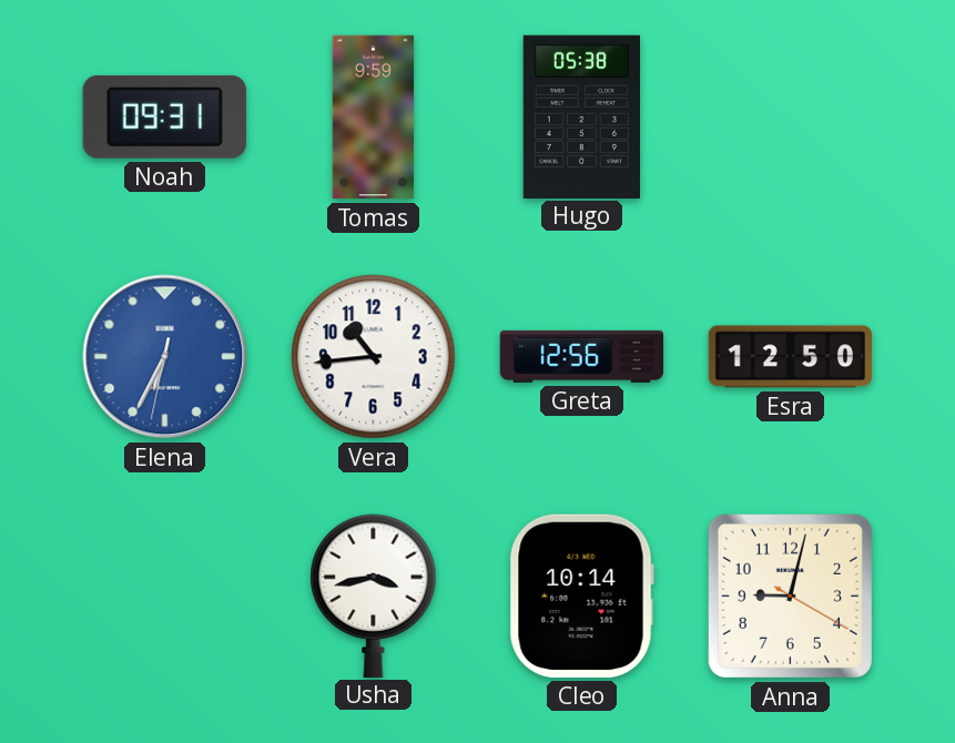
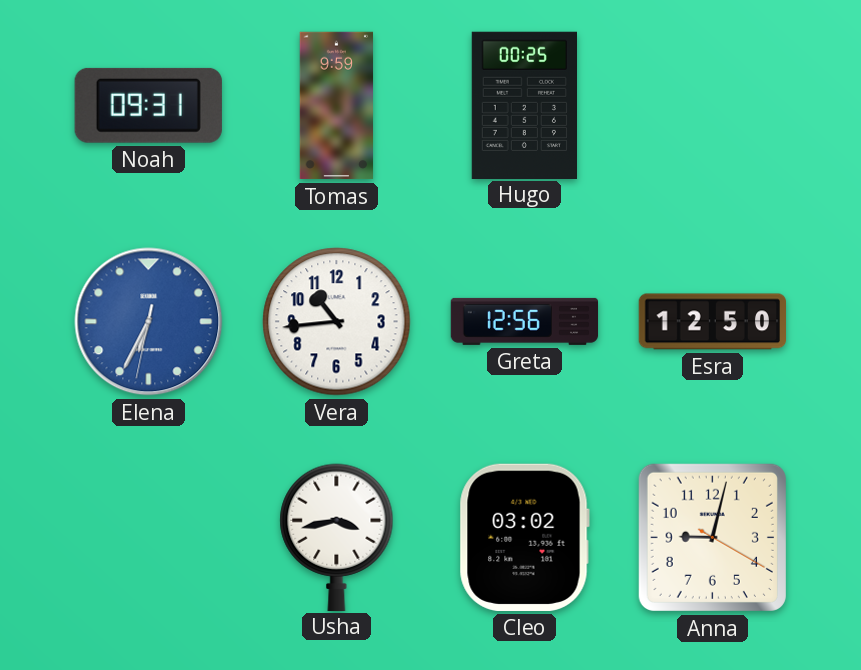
Hugo: 05:38 -> 00:25
Cleo: 10:14 -> 03:02
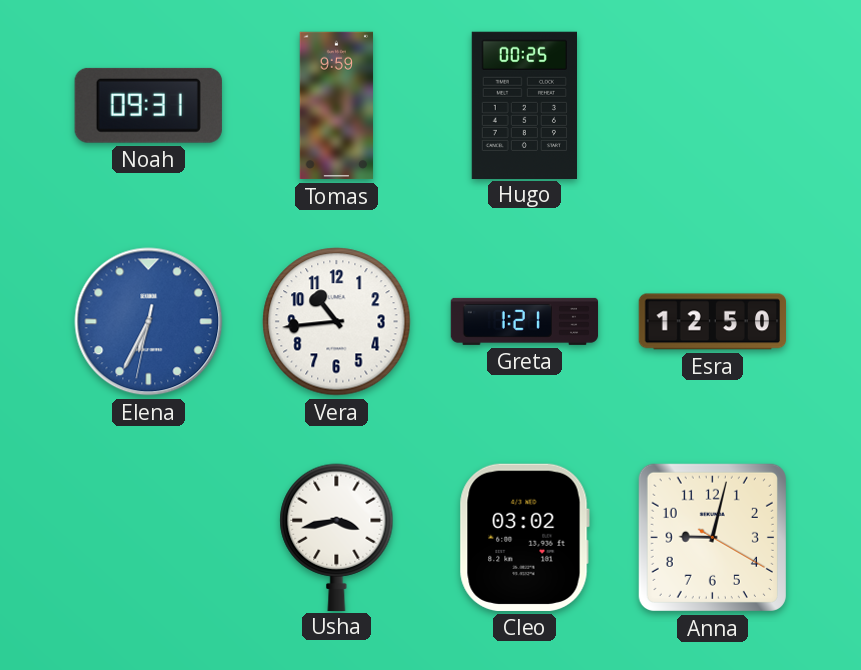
Greta: 12:56 -> 1:21
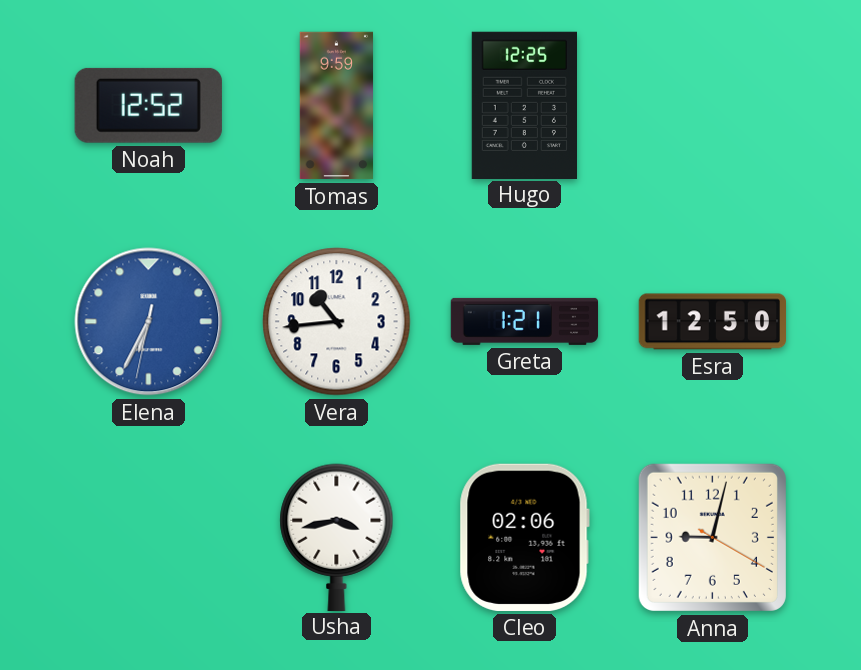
Noah: 09:31 -> 12:52
Hugo: 00:25 -> 12:25
Cleo: 03:02 -> 02:06
